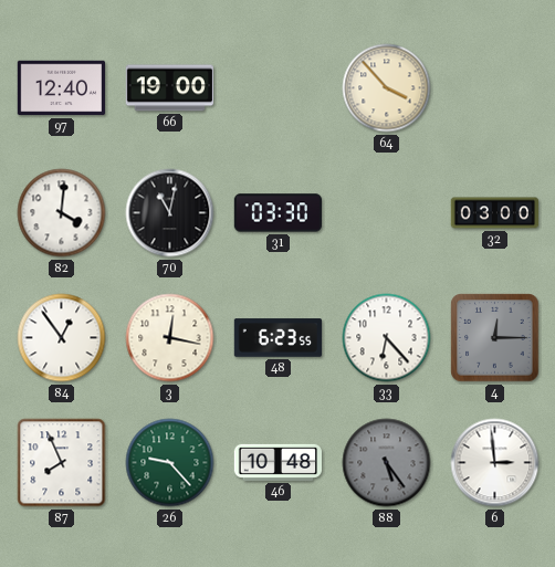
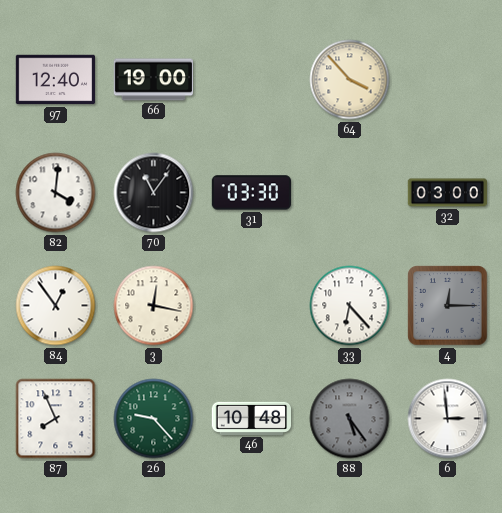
70: 11:02 -> 11:06
48: 6:23 -> none
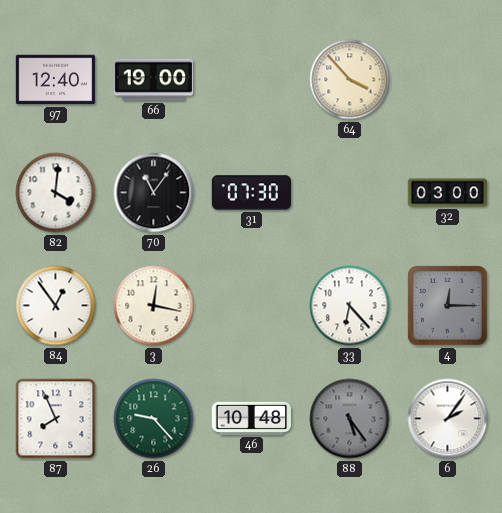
31: 03:30 -> 07:30
6: 2:59 -> 2:06
